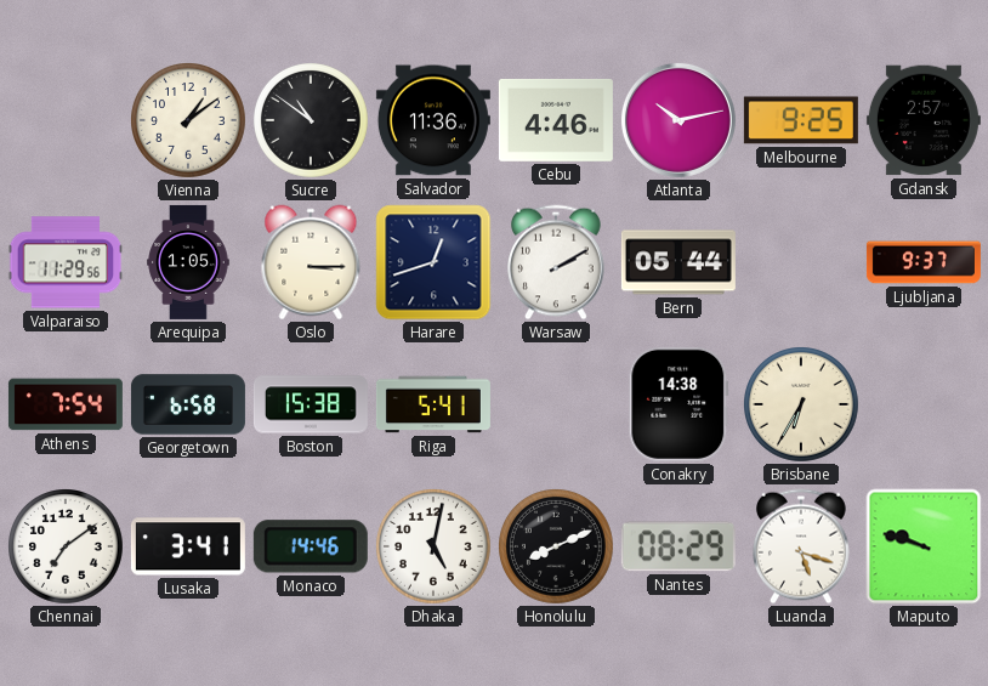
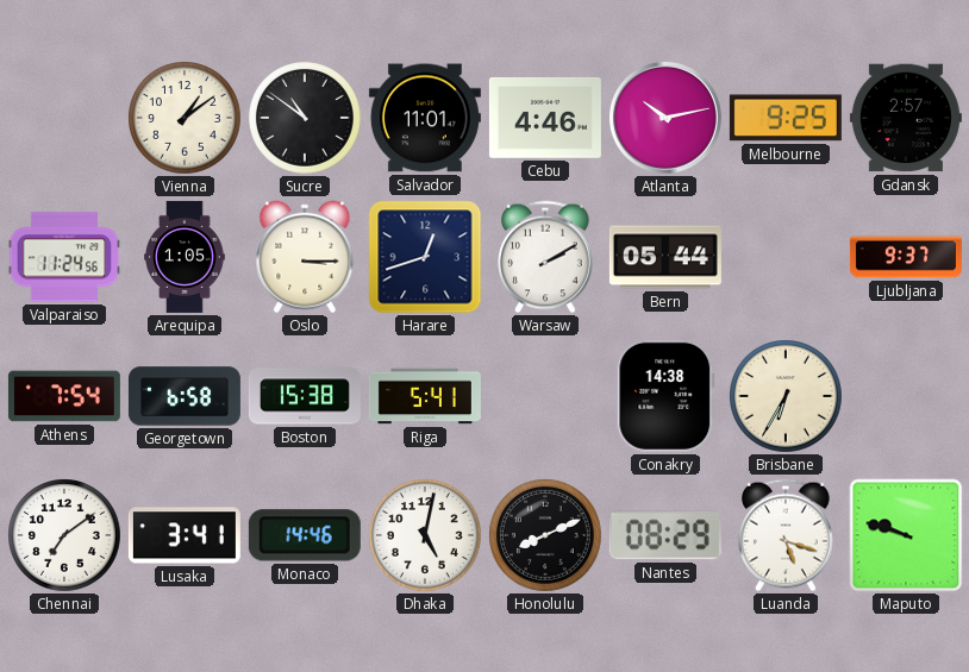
Salvador: 11:36 -> 11:01
Valparaiso: 11:29 -> 11:24
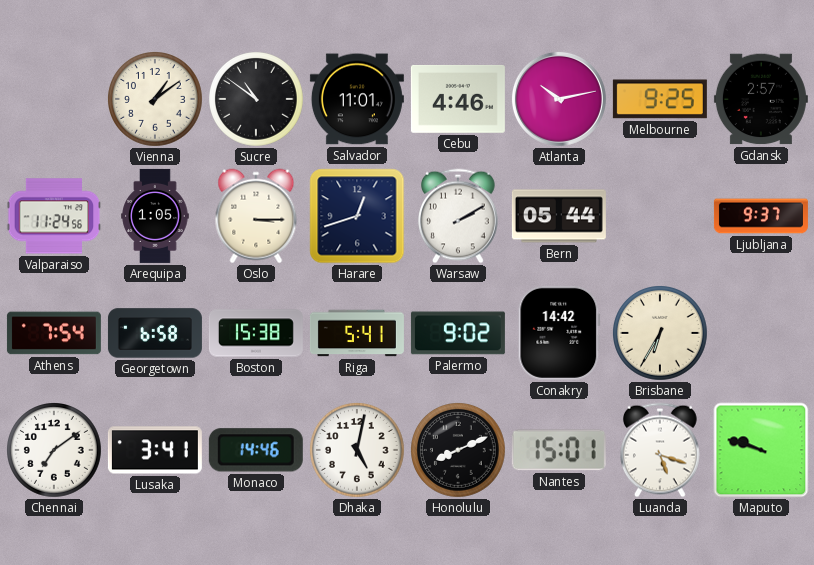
Palermo: none -> 9:02
Conakry: 14:38 -> 14:42
Nantes: 08:29 -> 15:01
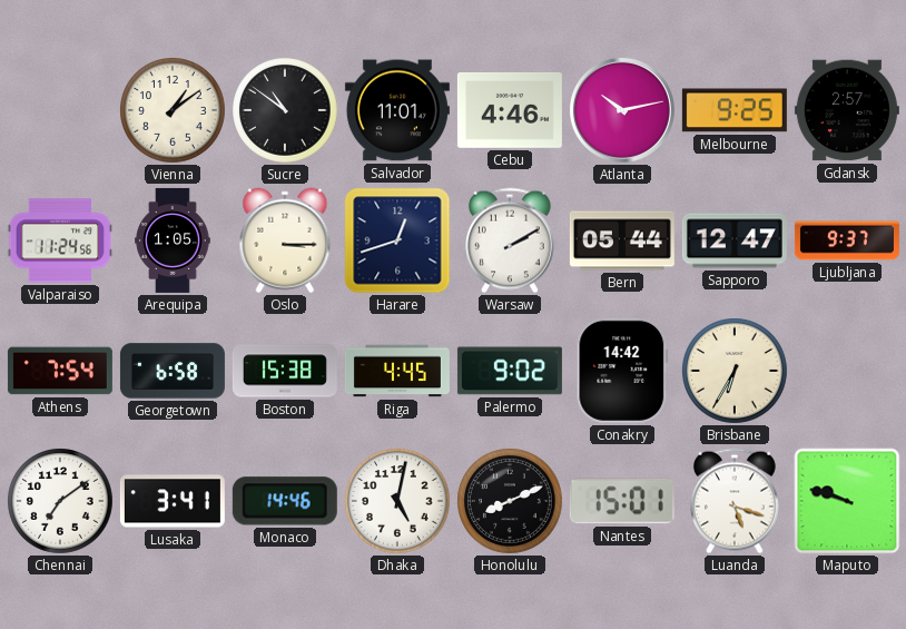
Sapporo: none -> 12:47
Riga: 5:41 -> 4:45
